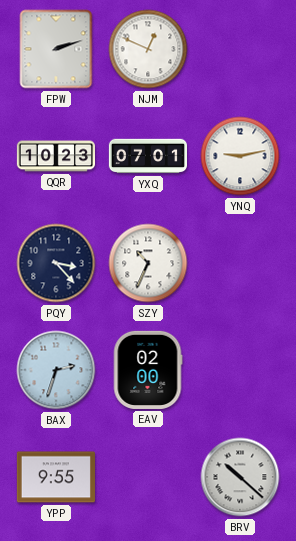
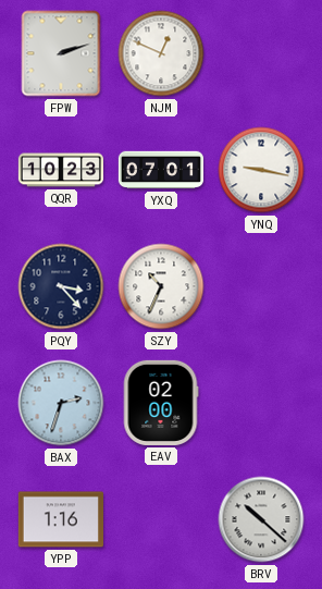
YNQ: 9:13 -> 9:17
YPP: 9:55 -> 1:16
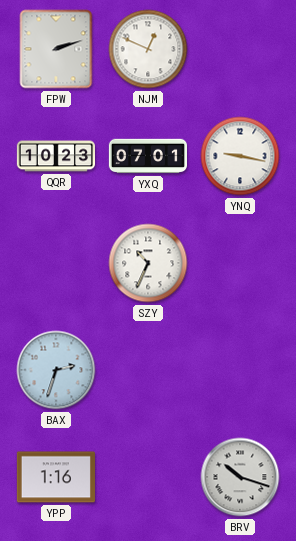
PQY: 3:23 -> none
EAV: 02:00 -> none
BRV: 10:22 -> 10:18
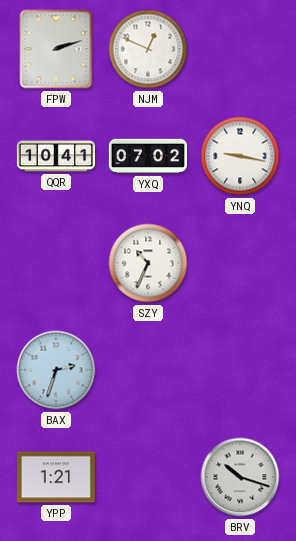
QQR: 10:23 -> 10:41
YXQ: 07:01 -> 07:02
YPP: 1:16 -> 1:21
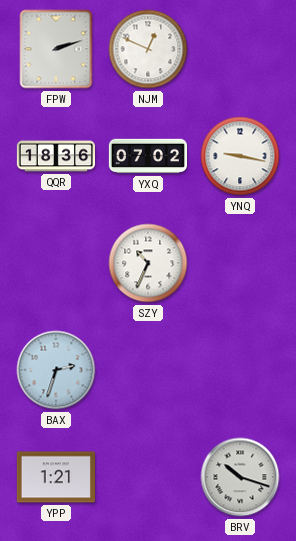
QQR: 10:41 -> 18:36
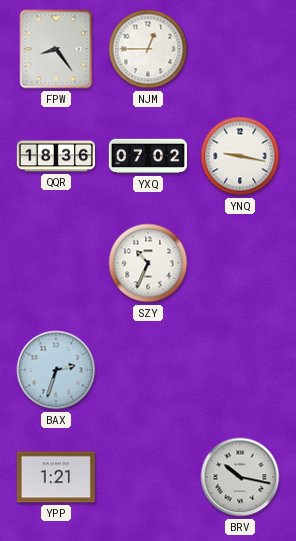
FPW: 2:12 -> 8:24
NJM: 12:49 -> 12:45
BRV: 10:18 -> 10:17
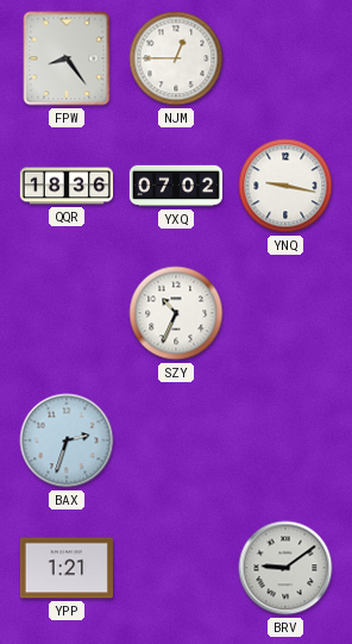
BRV: 10:17 -> 9:09
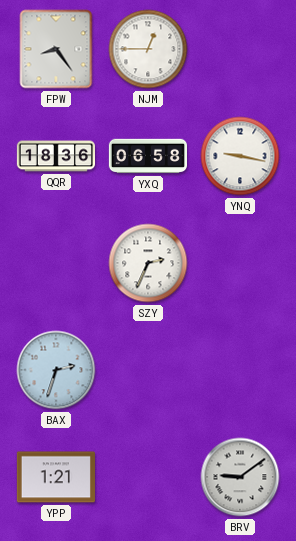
YXQ: 07:02 -> 06:58
SZY: 10:34 -> 2:34
